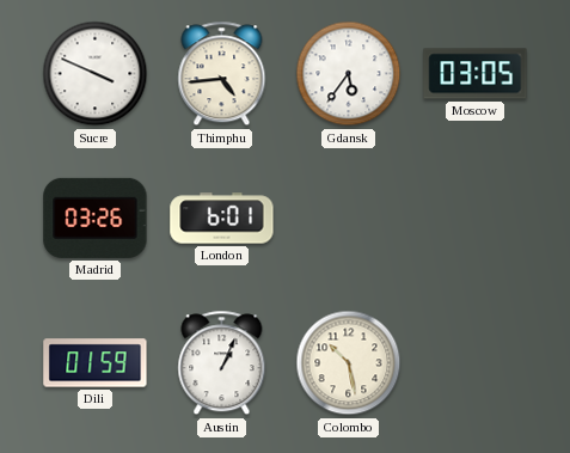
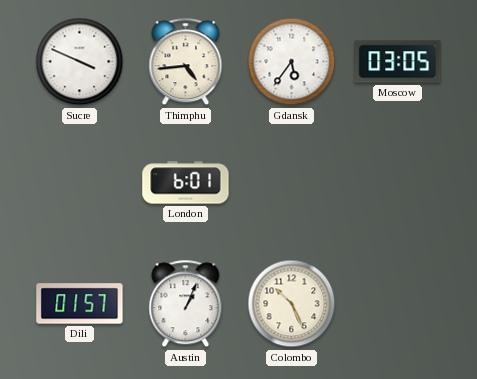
Madrid: 03:26 -> none
Dili: 01:59 -> 01:57
Colombo: 10:28 -> 10:26
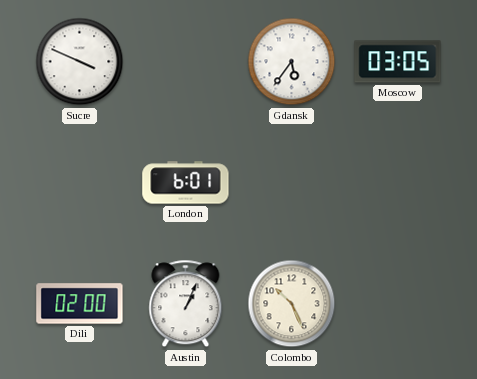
Thimphu: 4:44 -> none
Dili: 01:57 -> 02:00
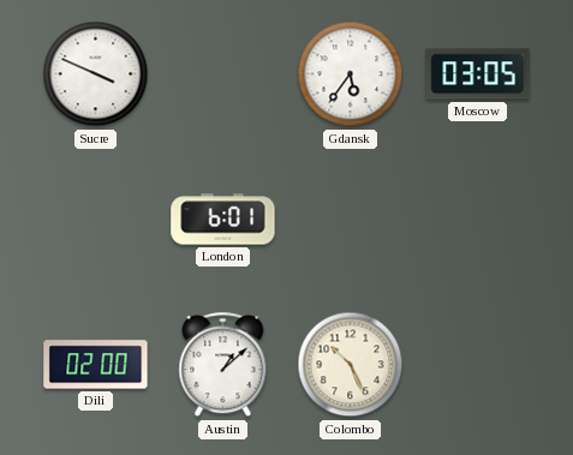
Austin: 1:04 -> 1:08
